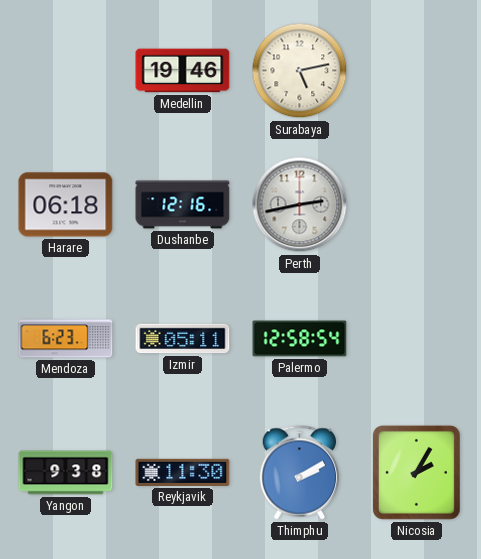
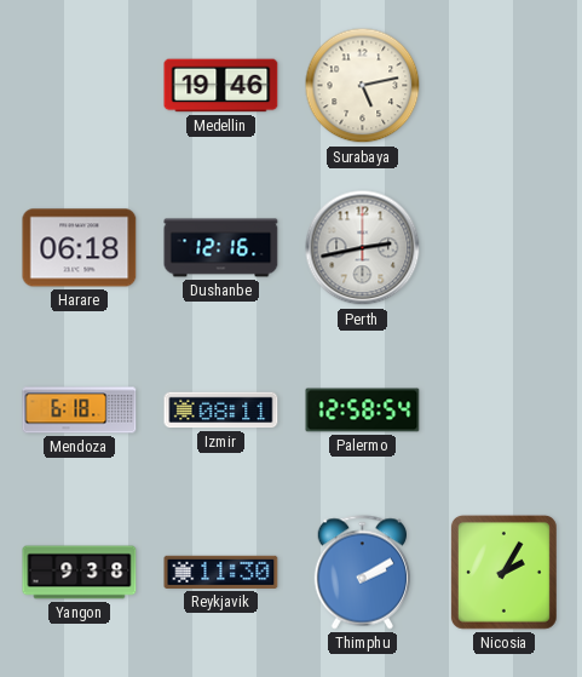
Mendoza: 6:23 -> 6:18
Izmir: 05:11 -> 08:11
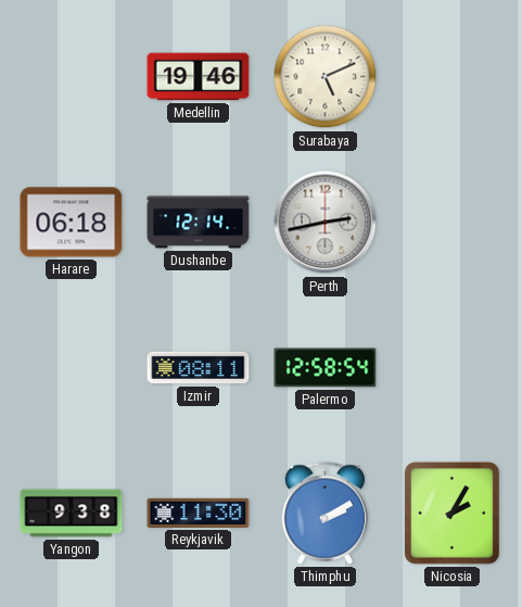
Surabaya: 5:13 -> 5:11
Dushanbe: 12:16 -> 12:14
Mendoza: 6:18 -> none
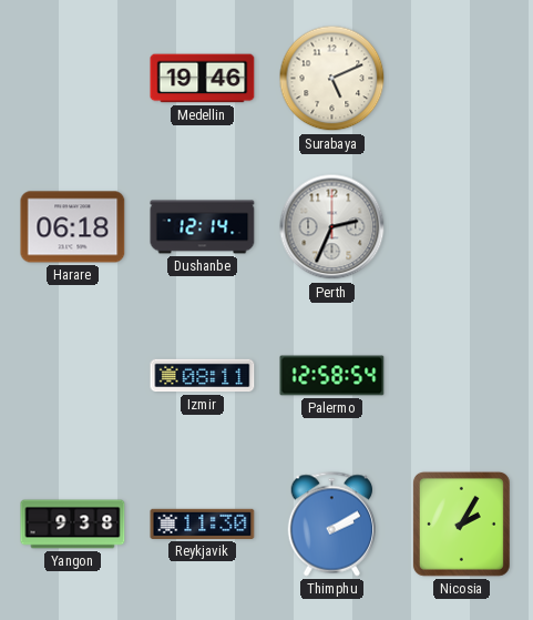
Perth: 2:43 -> 2:34
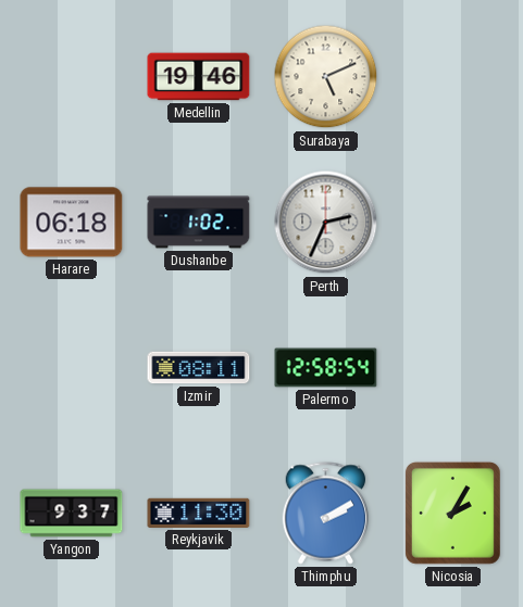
Dushanbe: 12:14 -> 1:02
Yangon: 9:38 -> 9:37
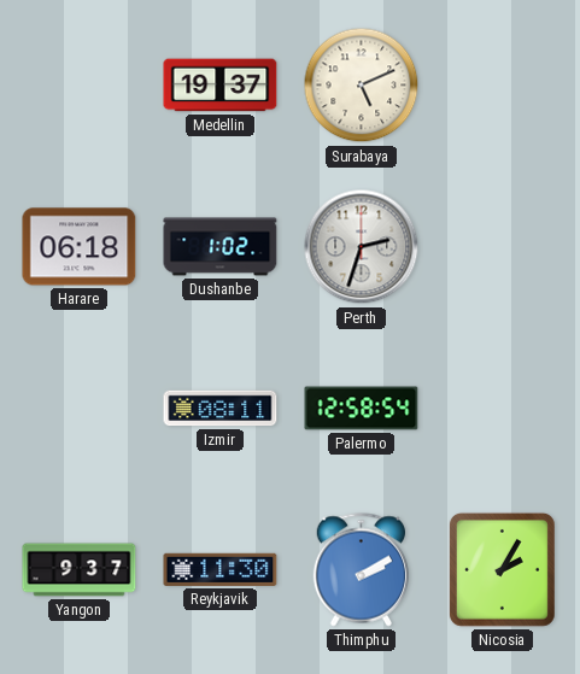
Medellin: 19:46 -> 19:37
Perth: 2:34 -> 2:33
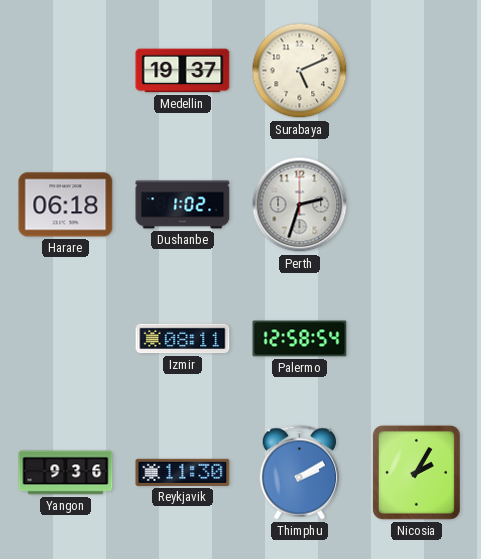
Yangon: 9:37 -> 9:36
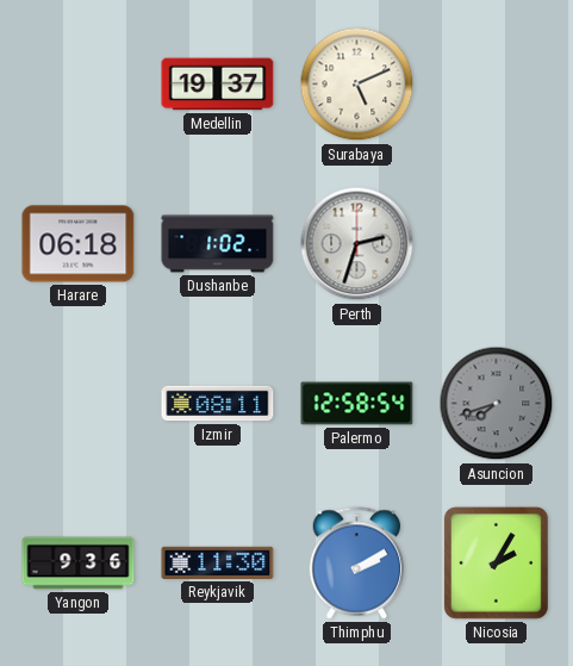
Asuncion: none -> 7:42
